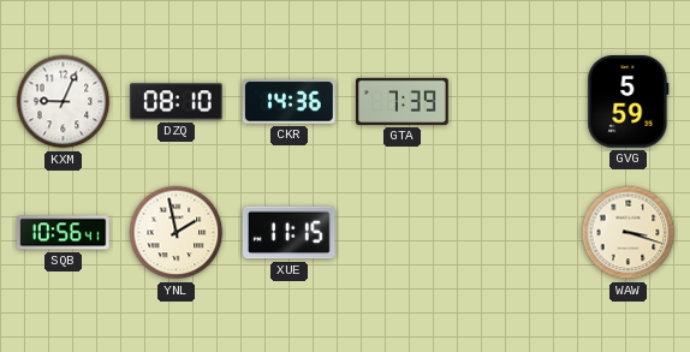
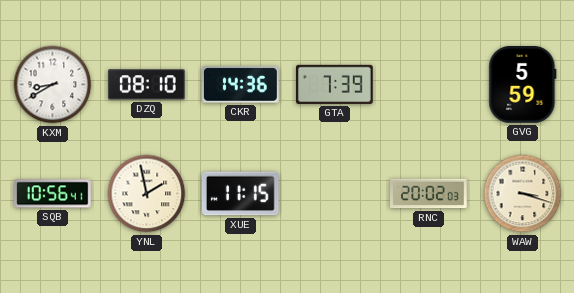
KXM: 9:04 -> 8:40
RNC: none -> 20:02
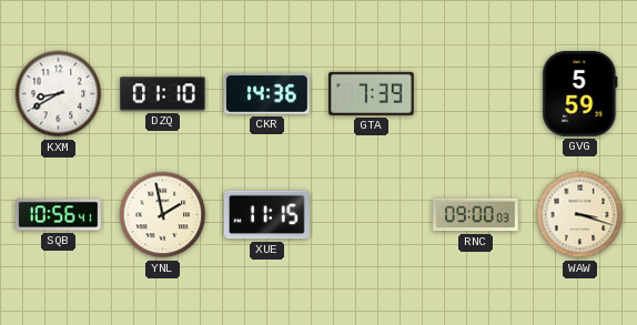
DZQ: 08:10 -> 01:10
RNC: 20:02 -> 09:00
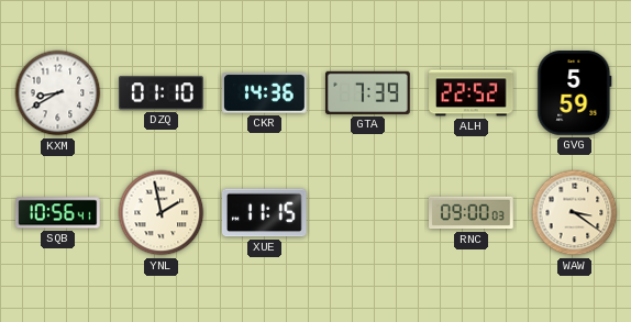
ALH: none -> 22:52
WAW: 3:18 -> 3:21
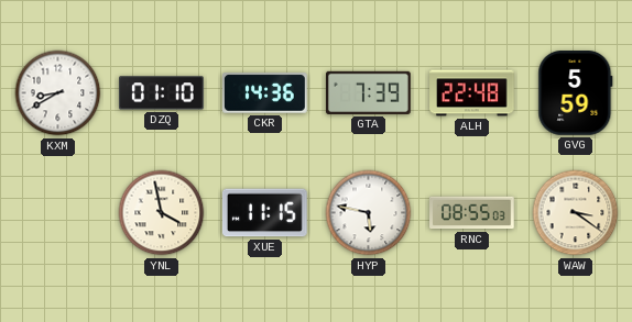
ALH: 22:52 -> 22:48
SQB: 10:56 -> none
YNL: 1:58 -> 3:58
HYP: none -> 5:47
RNC: 09:00 -> 08:55
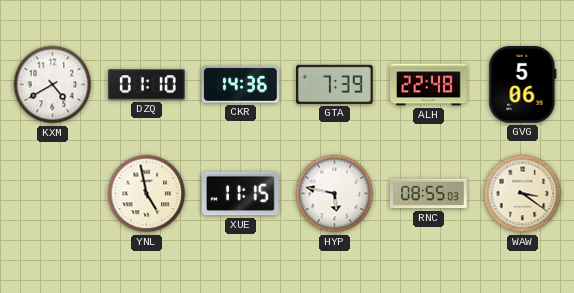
KXM: 8:40 -> 4:40
GVG: 5:59 -> 5:06
YNL: 3:58 -> 4:58
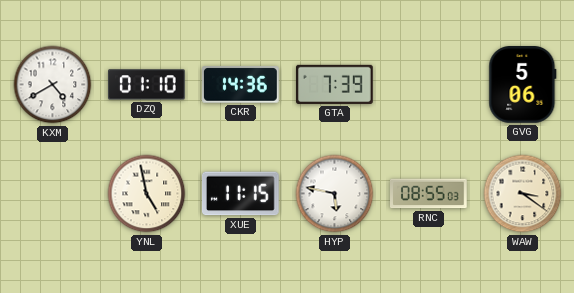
ALH: 22:48 -> none
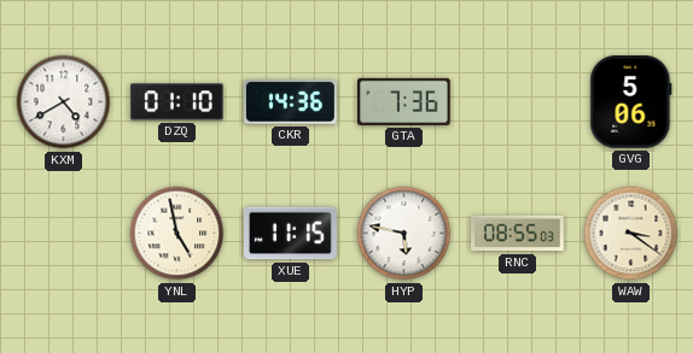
GTA: 7:39 -> 7:36
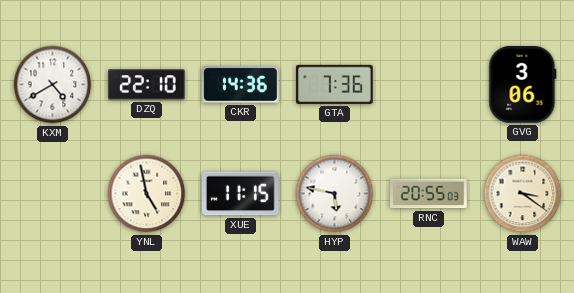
DZQ: 01:10 -> 22:10
GVG: 5:06 -> 3:06
RNC: 08:55 -> 20:55
